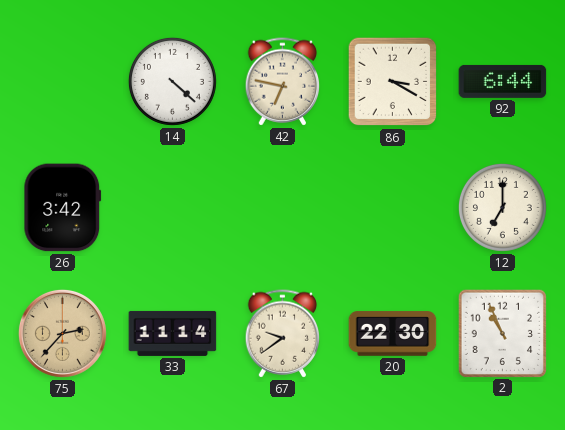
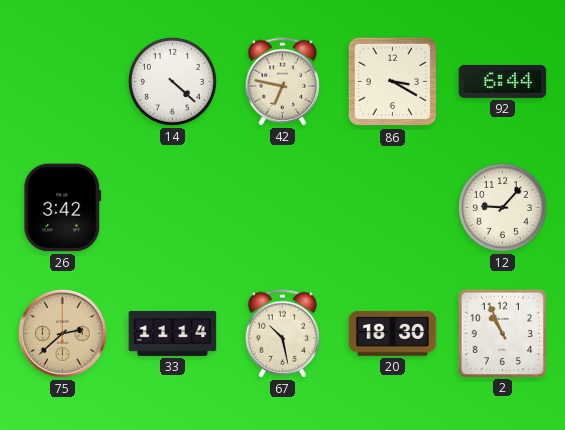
12: 7:00 -> 9:07
75: 2:37 -> 2:38
67: 9:39 -> 10:28
20: 22:30 -> 18:30
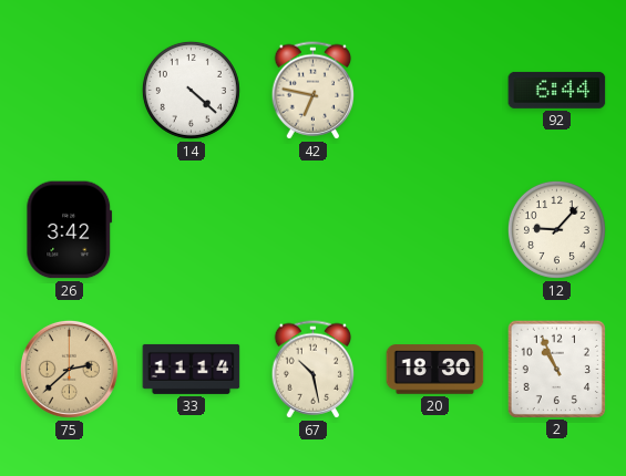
86: 3:20 -> none
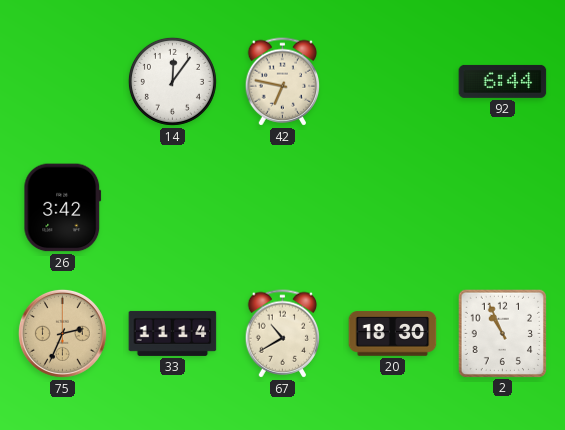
14: 4:22 -> 12:06
12: 9:07 -> none
75: 2:38 -> 2:34
67: 10:28 -> 10:40
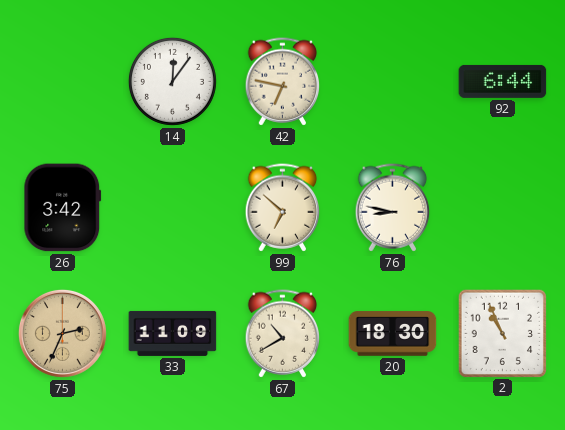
99: none -> 6:52
76: none -> 8:47
33: 11:14 -> 11:09
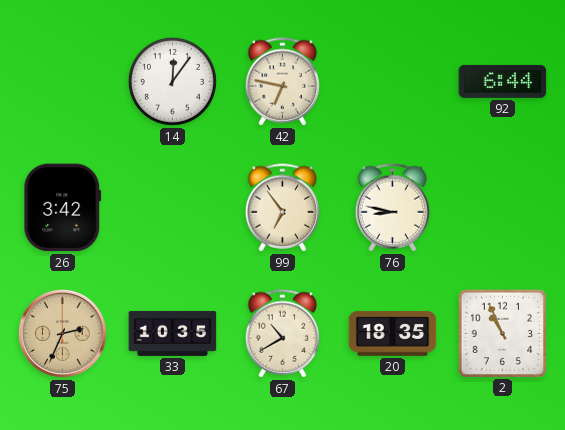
99: 6:52 -> 6:54
33: 11:09 -> 10:35
20: 18:30 -> 18:35
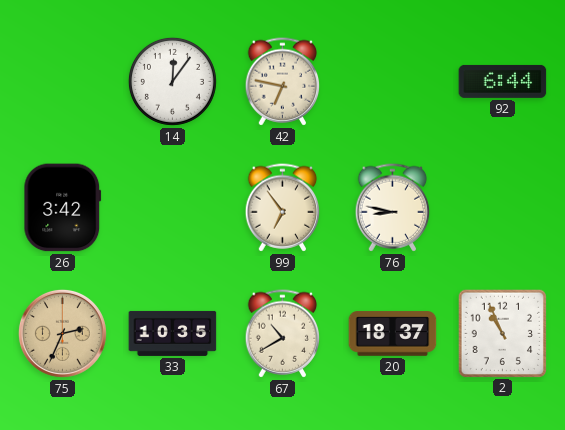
20: 18:35 -> 18:37
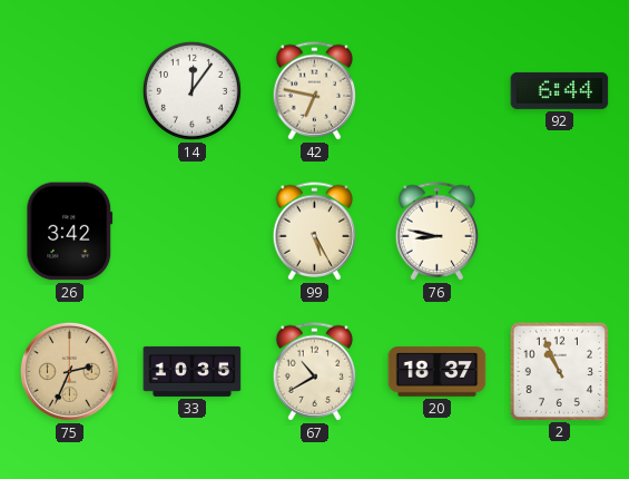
99: 6:54 -> 5:25
